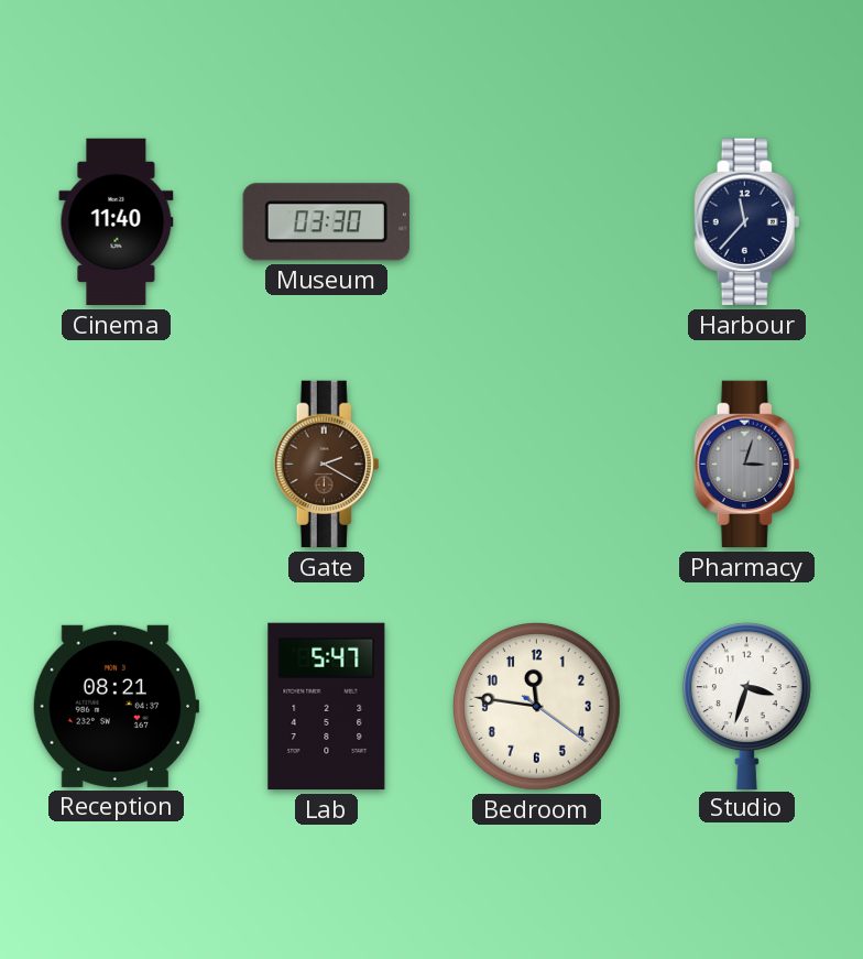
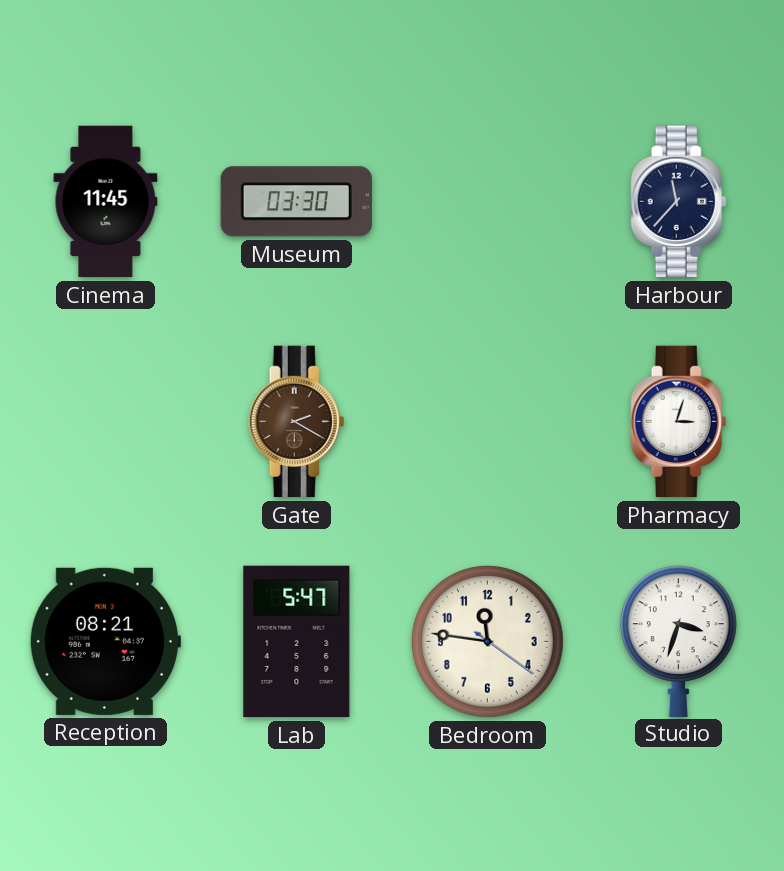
Cinema: 11:40 -> 11:45
Pharmacy dial: grey -> white
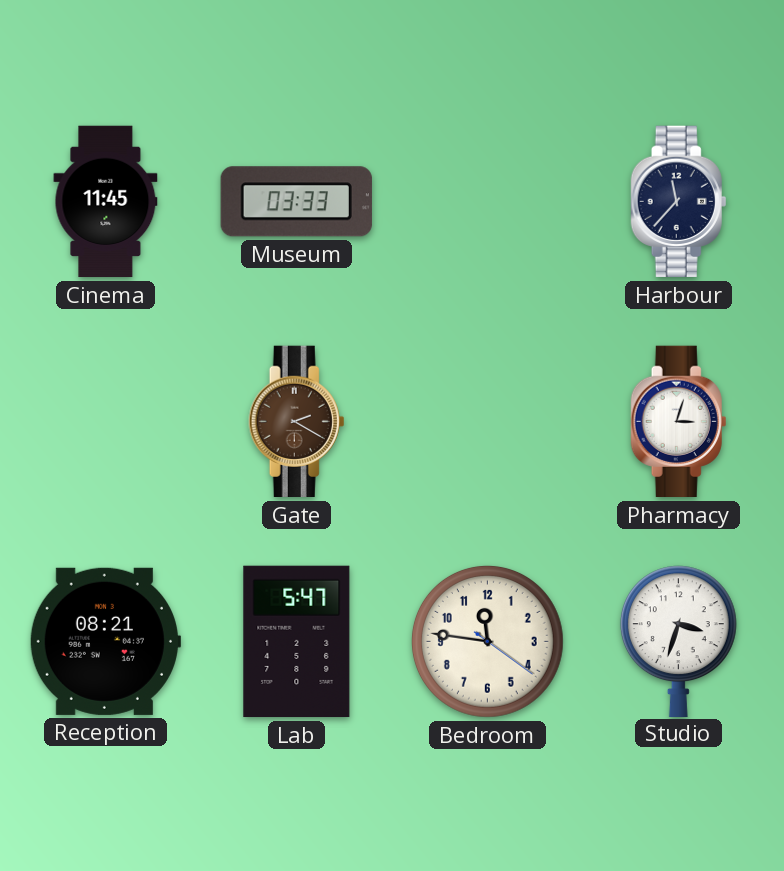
Museum: 03:30 -> 03:33
